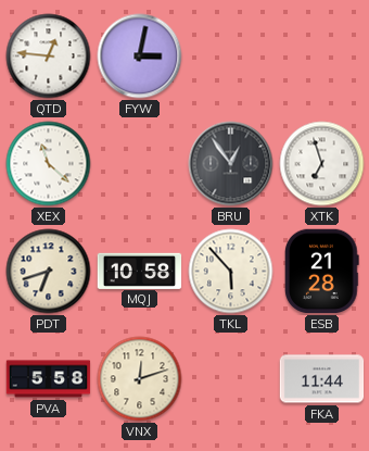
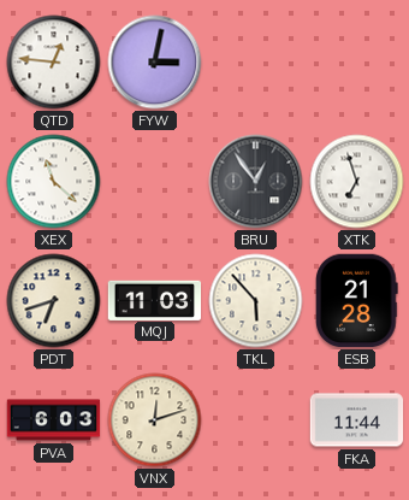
MQJ: 10:58 -> 11:03
PVA: 5:58 -> 6:03
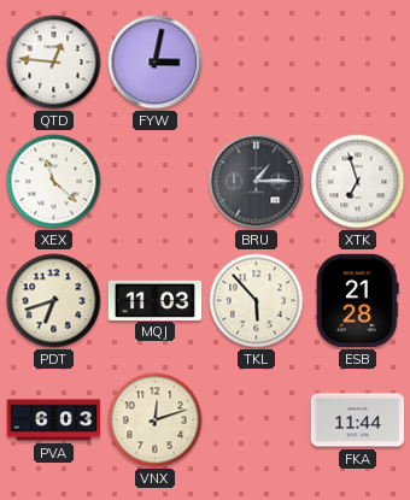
BRU: 12:54 -> 1:15
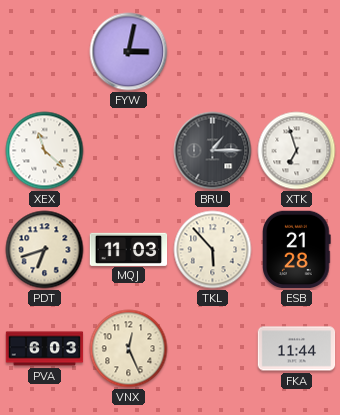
QTD: 12:46 -> none
VNX: 12:12 -> 12:26
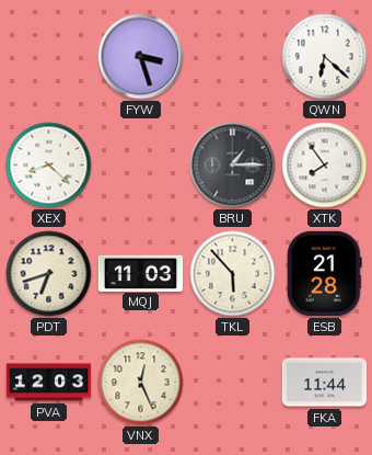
FYW: 3:02 -> 3:27
QWN: none -> 6:22
XEX: 11:22 -> 8:22
XTK: 6:57 -> 7:54
PVA: 6:03 -> 12:03
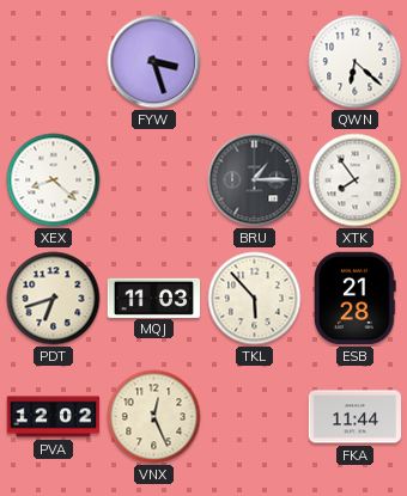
PVA: 12:03 -> 12:02
